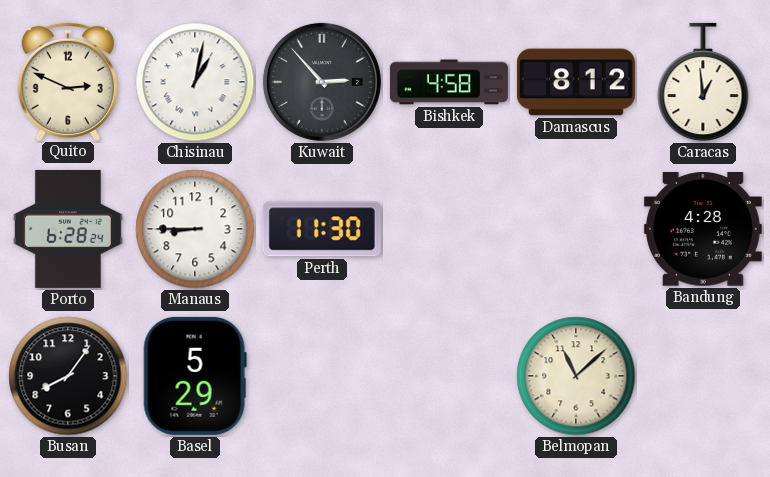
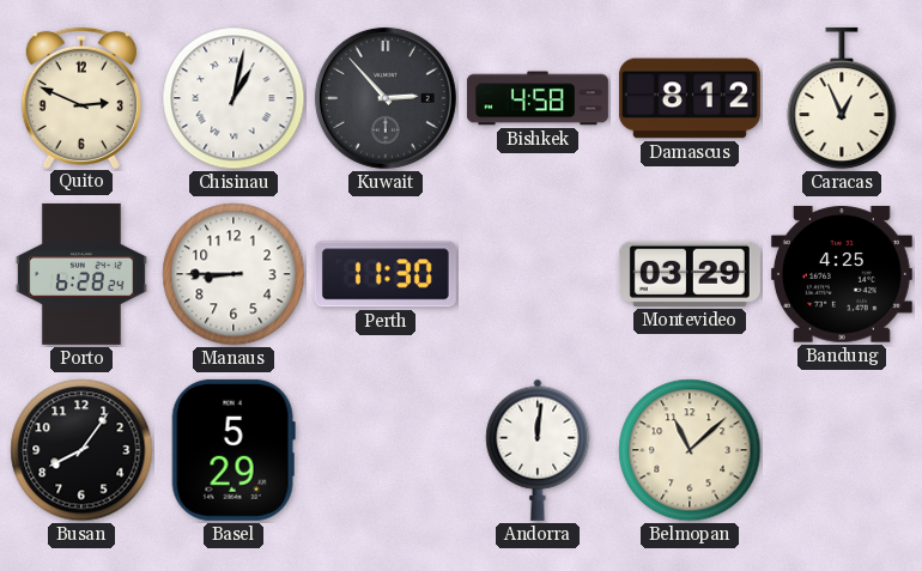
Caracas: 12:59 -> 12:56
Montevideo: none -> 03:29
Bandung: 4:28 -> 4:25
Andorra: none -> 12:01
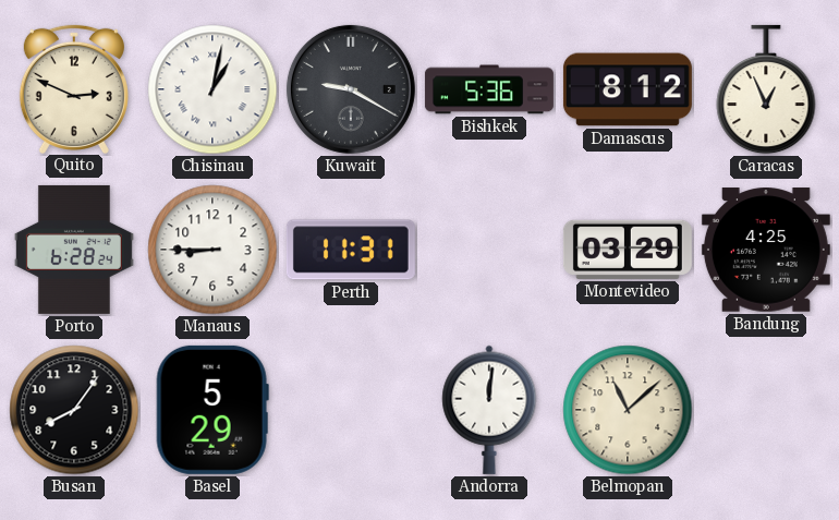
Kuwait: 2:53 -> 9:20
Bishkek: 4:58 -> 5:36
Perth: 11:30 -> 11:31
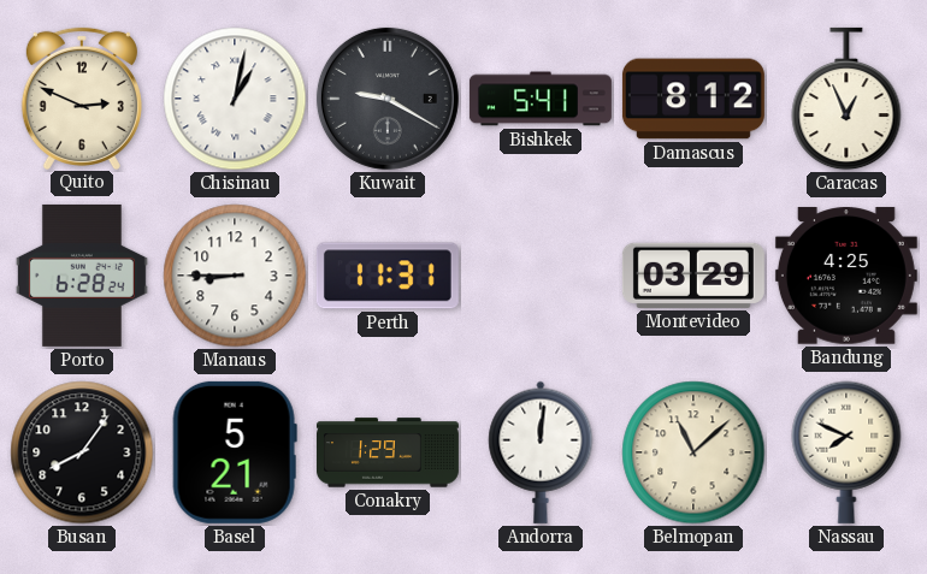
Bishkek: 5:36 -> 5:41
Basel: 5:29 -> 5:21
Conakry: none -> 1:29
Nassau: none -> 7:49
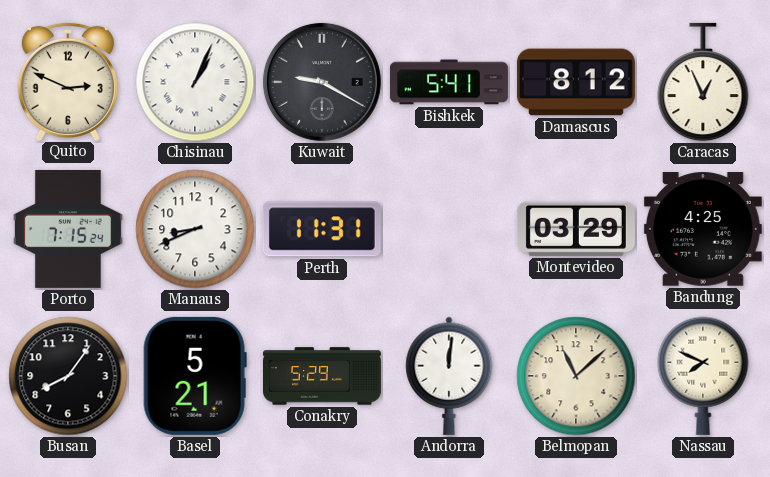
Chisinau: 1:02 -> 1:04
Porto: 6:28 -> 7:15
Manaus: 8:45 -> 8:41
Conakry: 1:29 -> 5:29
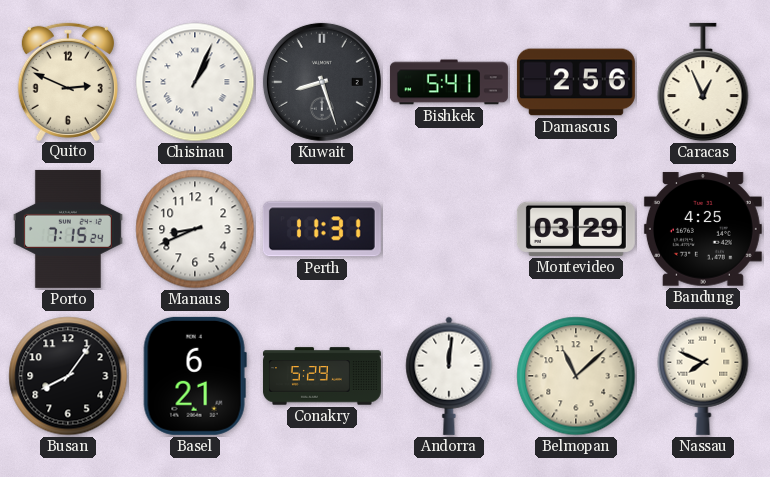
Kuwait: 9:20 -> 8:27
Damascus: 8:12 -> 2:56
Basel: 5:21 -> 6:21
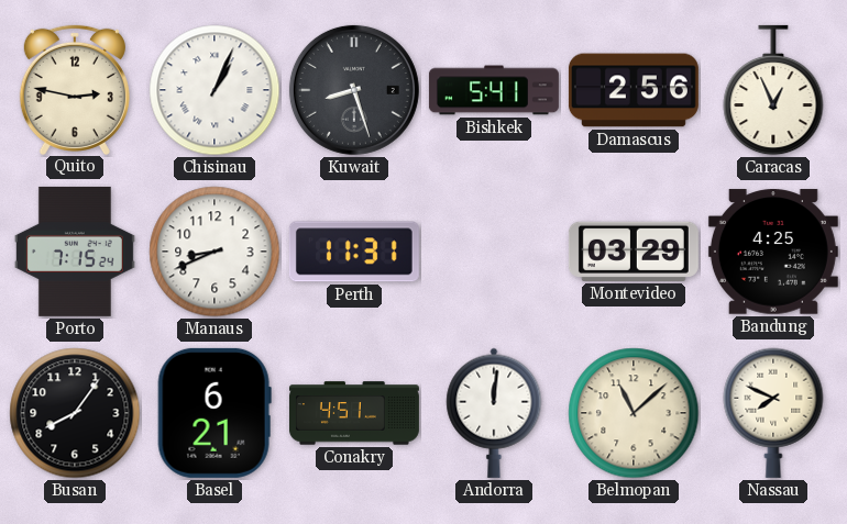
Quito: 2:49 -> 2:47
Conakry: 5:29 -> 4:51
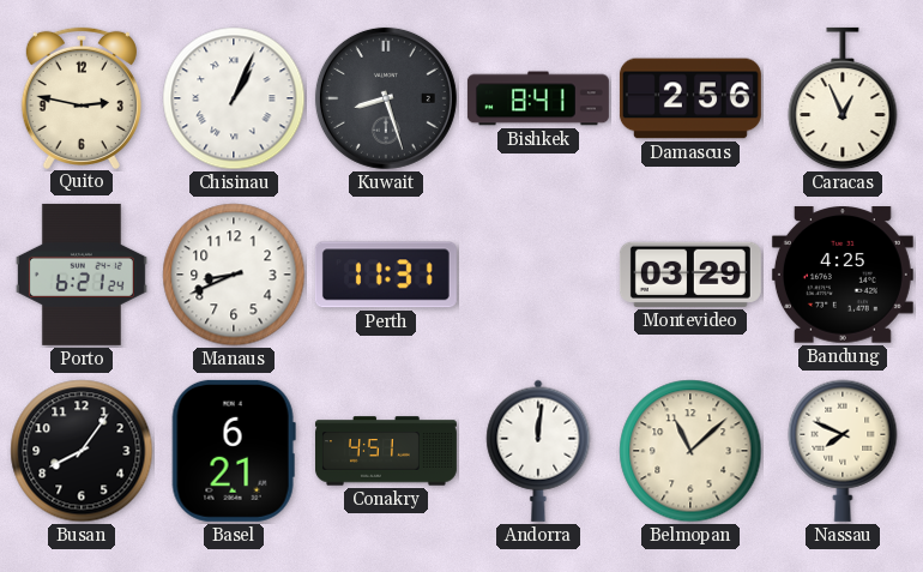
Bishkek: 5:41 -> 8:41
Porto: 7:15 -> 6:21
